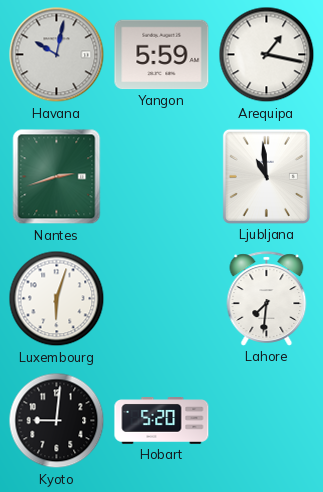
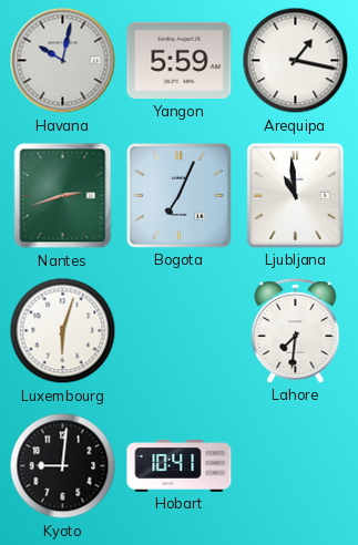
Bogota: none -> 7:04
Hobart: 5:20 -> 10:41
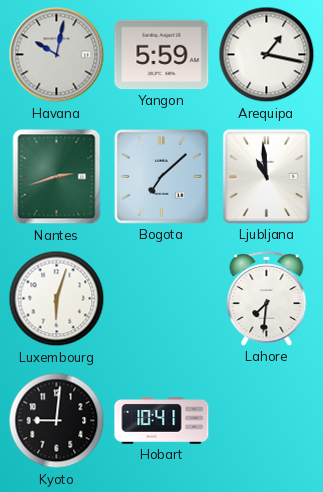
Bogota: 7:04 -> 7:08
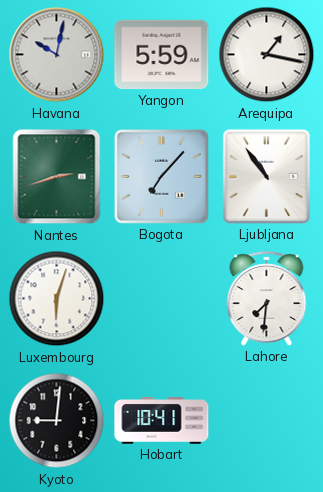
Bogota: 7:08 -> 7:07
Ljubljana: 10:59 -> 10:54
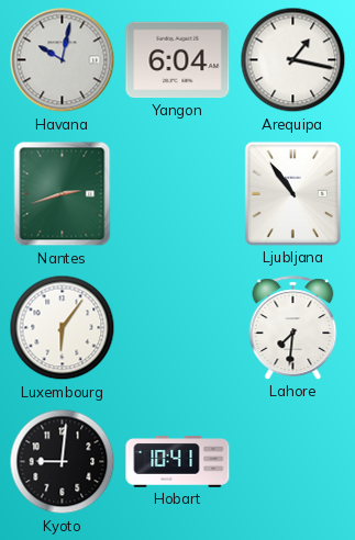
Yangon: 5:59 -> 6:04
Bogota: 7:07 -> none
Luxembourg: 6:03 -> 6:06
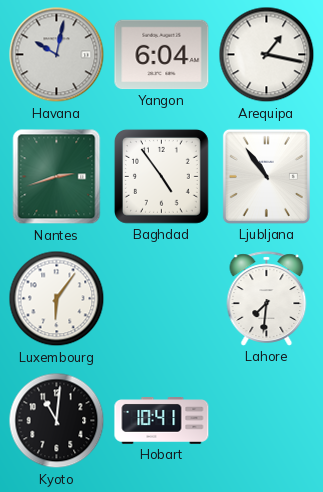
Baghdad: none -> 4:54
Kyoto: 9:01 -> 11:01
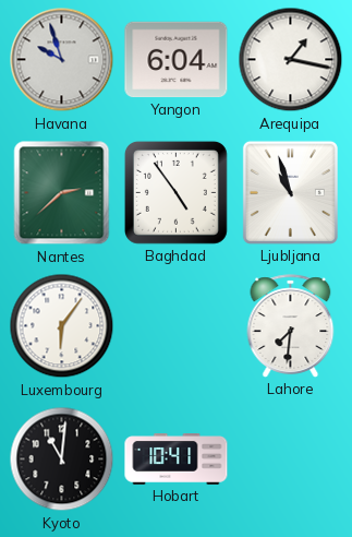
Havana: 10:02 -> 9:57
Nantes: 2:42 -> 2:38
Ljubljana: 10:54 -> 10:57
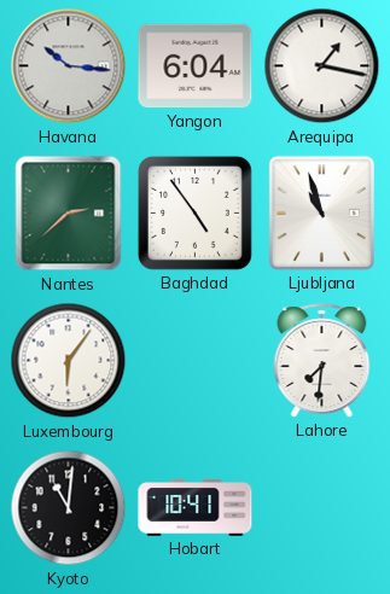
Havana: 9:57 -> 10:16
